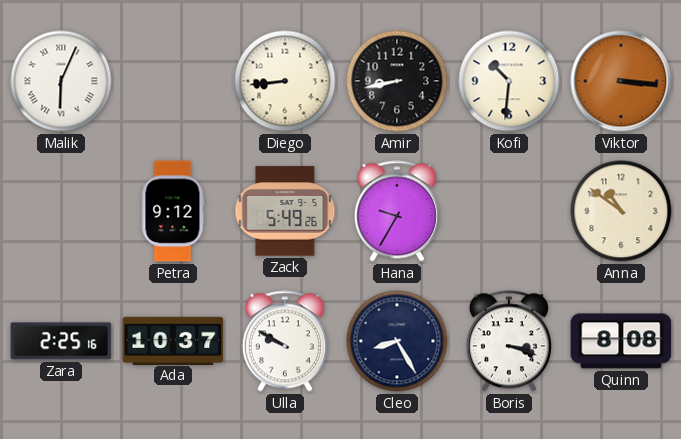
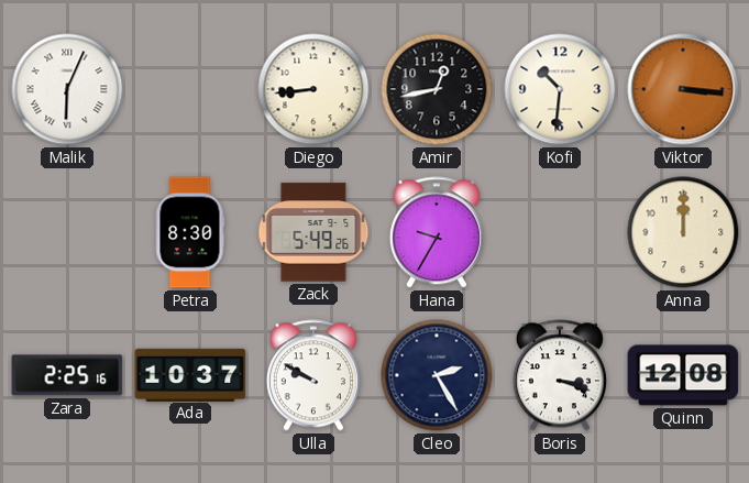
Amir: 8:43 -> 12:43
Petra: 9:12 -> 8:30
Anna: 10:51 -> 12:00
Cleo: 8:25 -> 2:25
Quinn: 8:08 -> 12:08
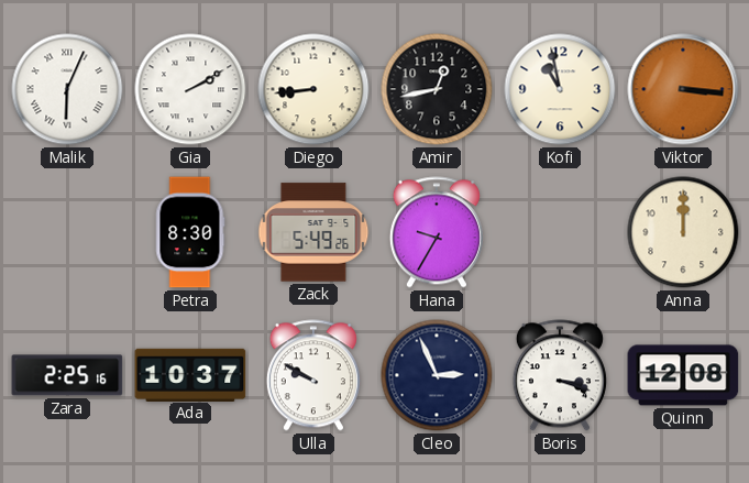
Gia: none -> 2:10
Kofi: 10:31 -> 10:58
Cleo: 2:25 -> 2:56
